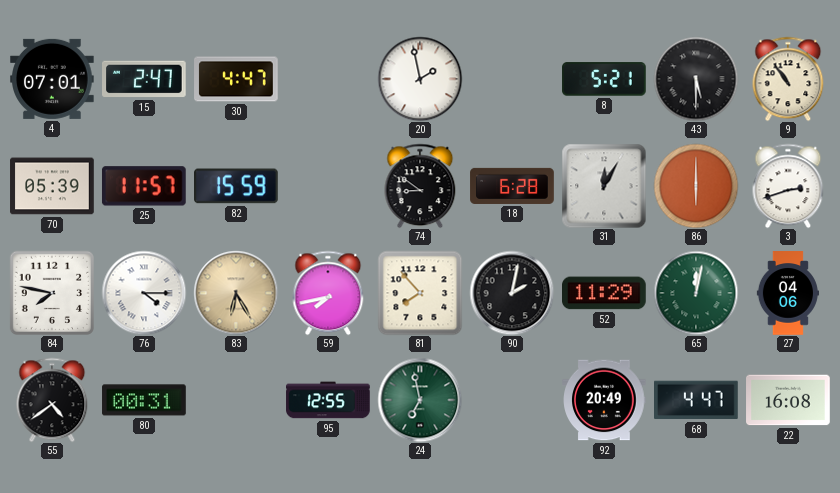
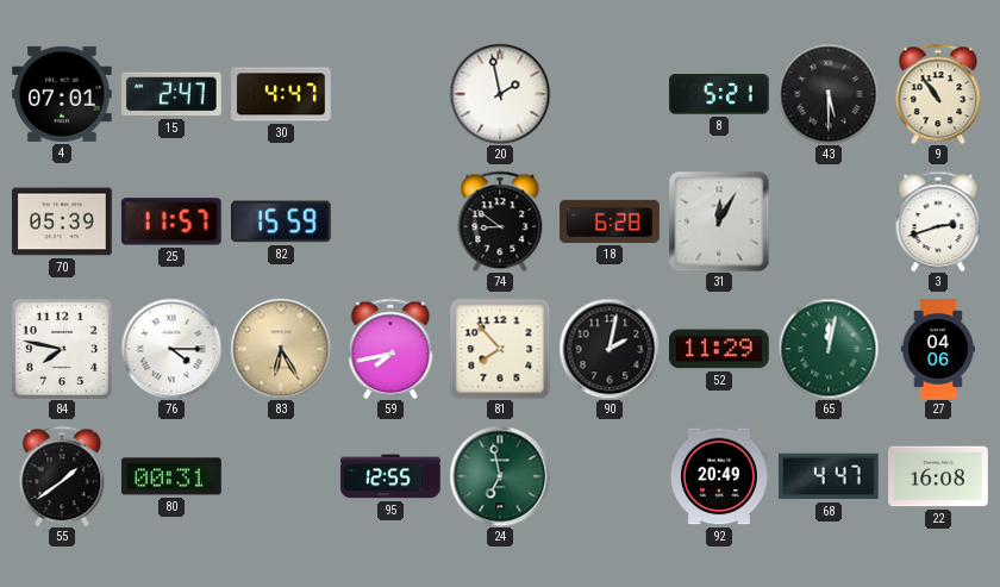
86: 6:00 -> none
55: 4:39 -> 1:39
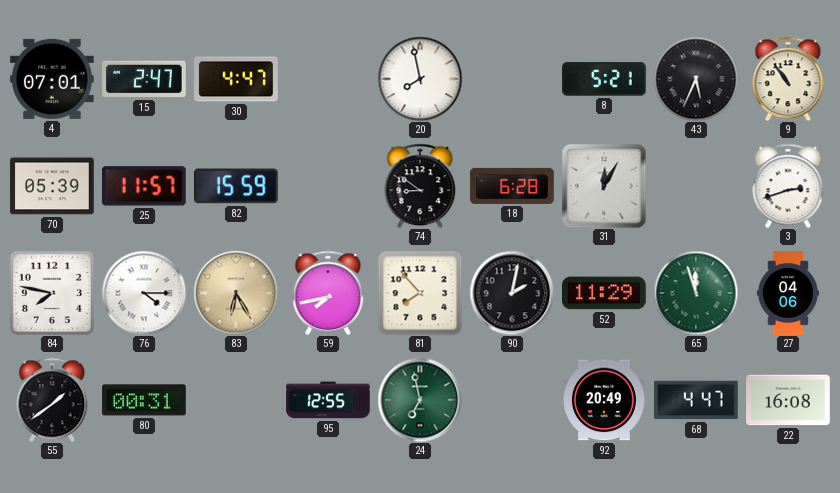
20: 1:58 -> 7:58
43: 5:30 -> 5:34
65: 12:02 -> 11:57
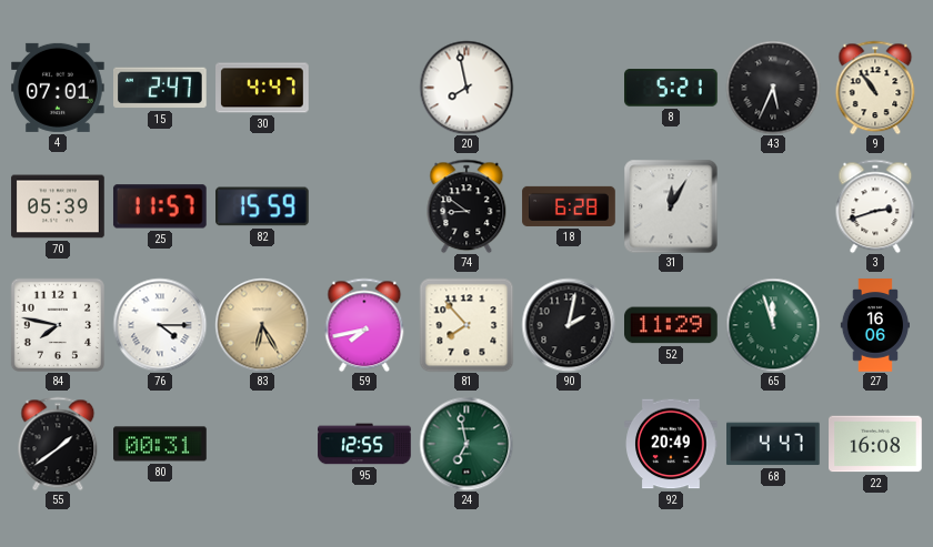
27: 04:06 -> 16:06
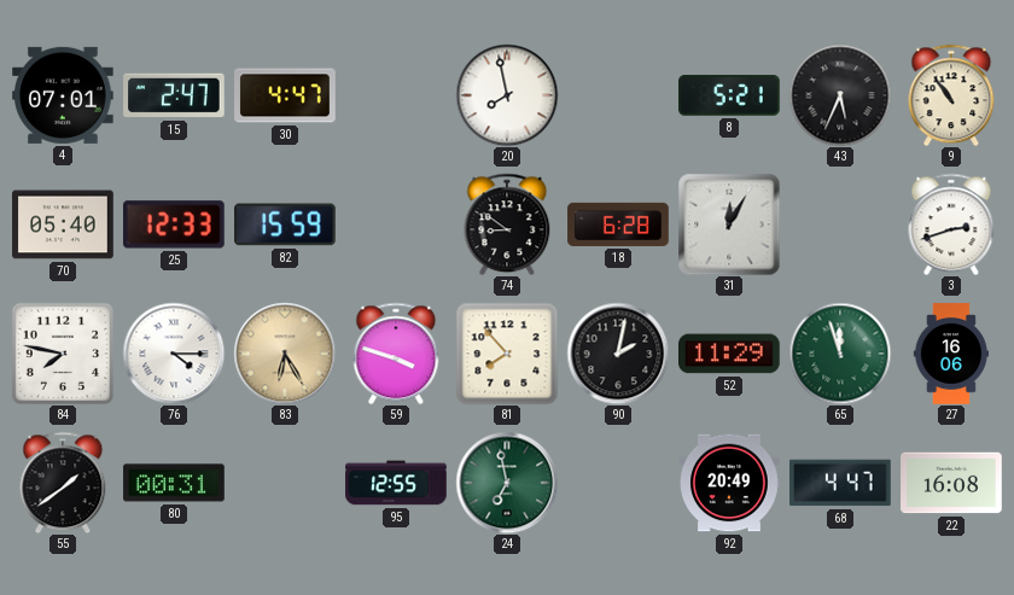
70: 05:39 -> 05:40
25: 11:57 -> 12:33
59: 7:43 -> 3:48
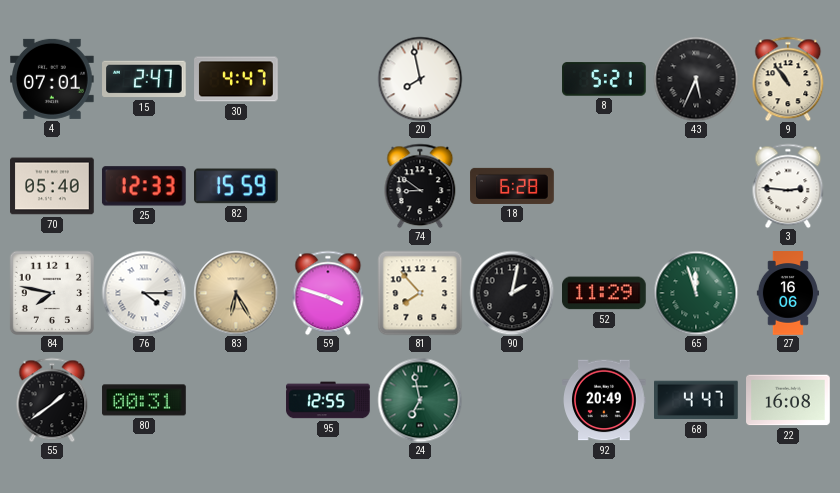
31: 12:05 -> none
3: 2:42 -> 2:46
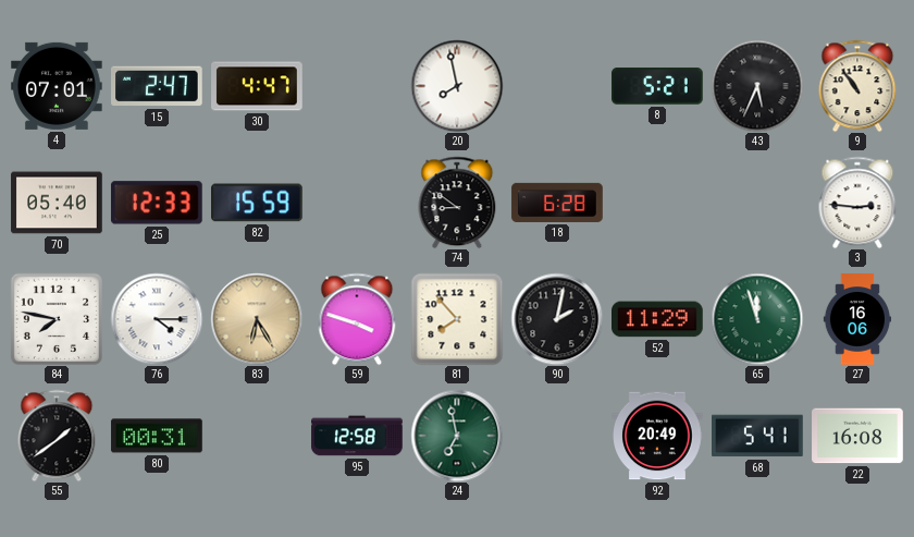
95: 12:55 -> 12:58
68: 4:47 -> 5:41
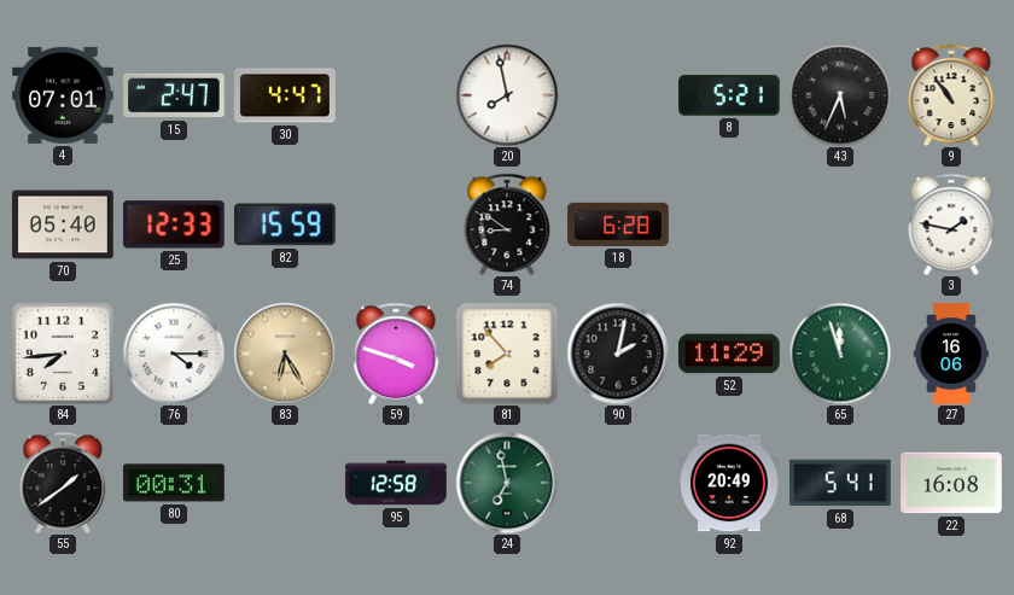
3: 2:46 -> 1:47
84: 7:47 -> 7:44
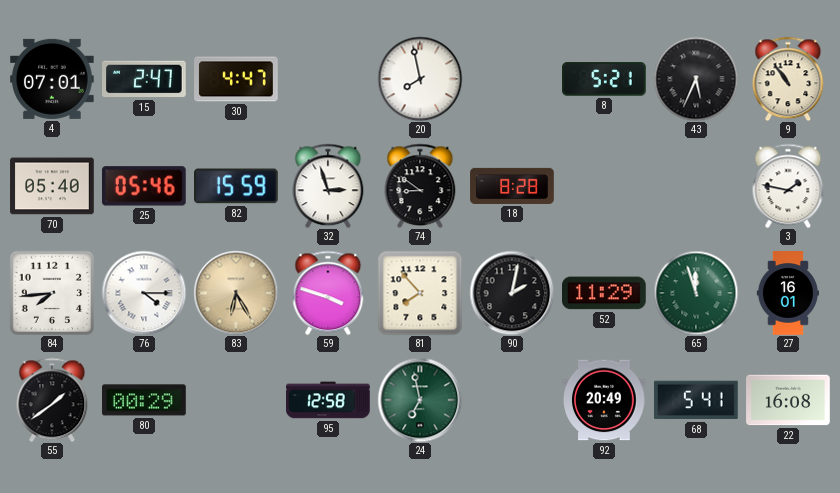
25: 12:33 -> 05:46
32: none -> 2:57
18: 6:28 -> 8:28
27: 16:06 -> 16:01
80: 00:31 -> 00:29
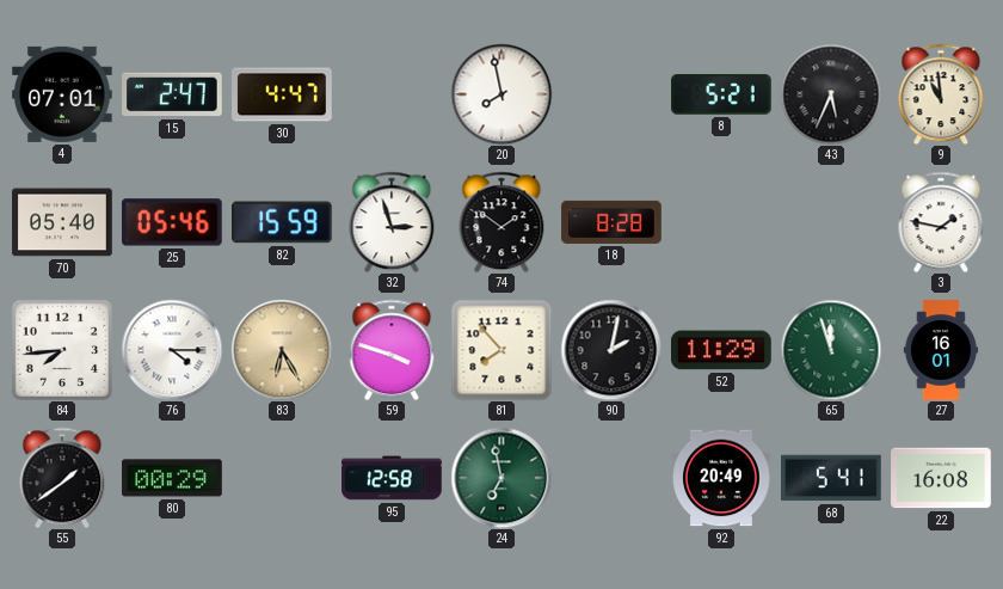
9: 10:54 -> 10:59
74: 8:51 -> 1:51
